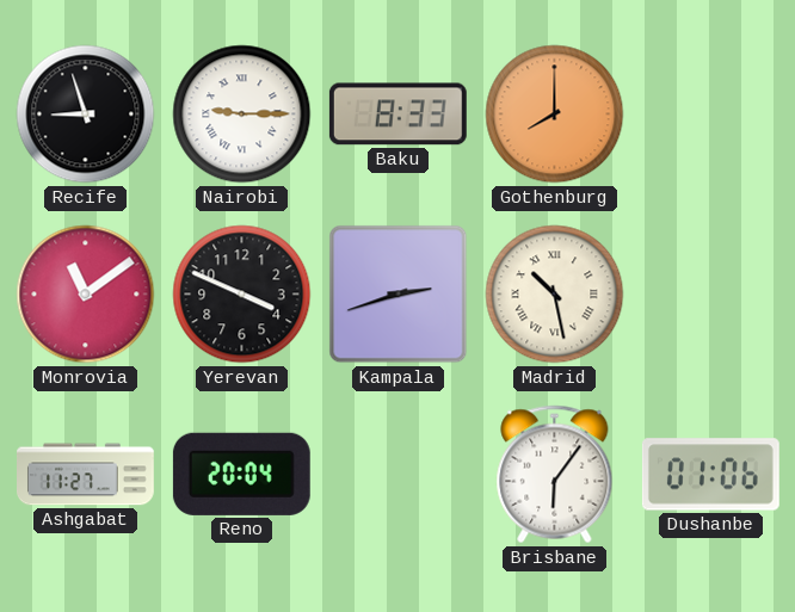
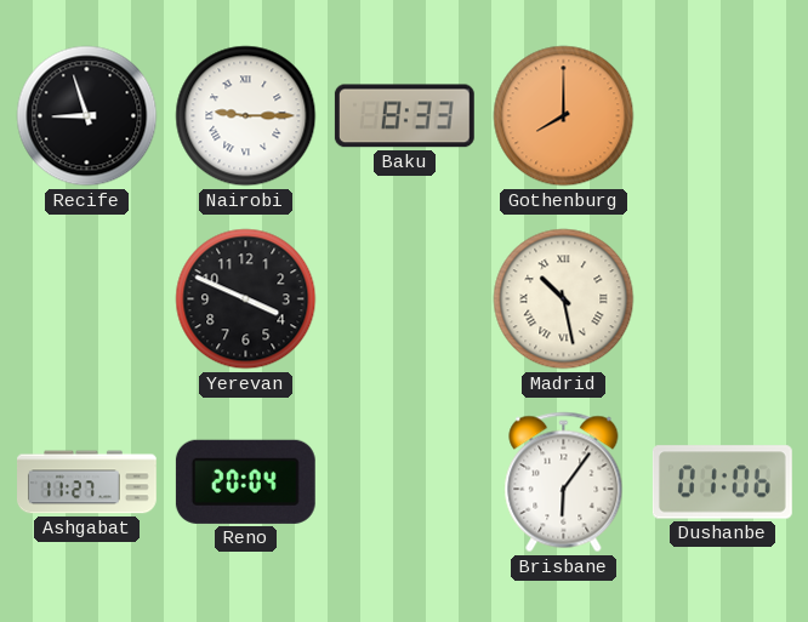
Monrovia: 11:09 -> none
Kampala: 2:42 -> none
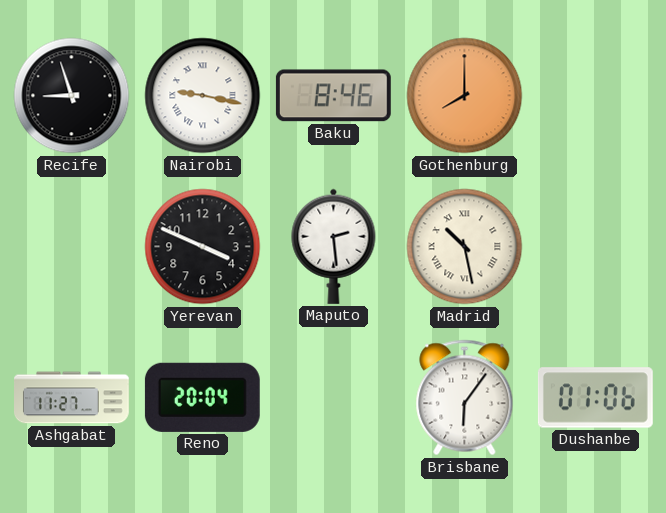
Nairobi: 9:15 -> 9:17
Baku: 8:33 -> 8:46
Maputo: none -> 2:29
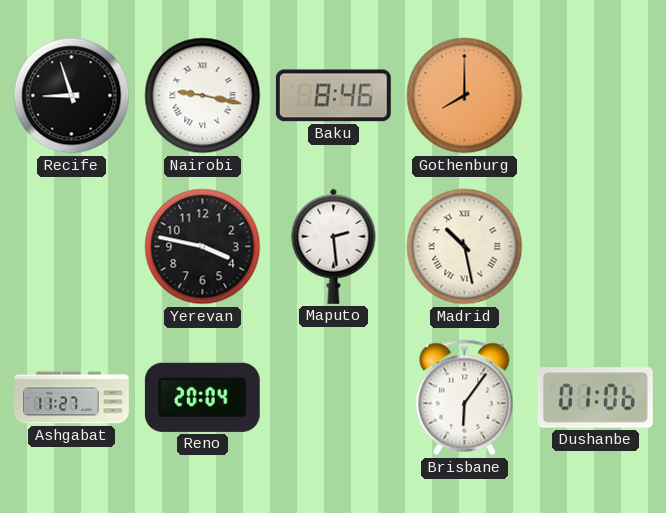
Yerevan: 3:49 -> 3:47
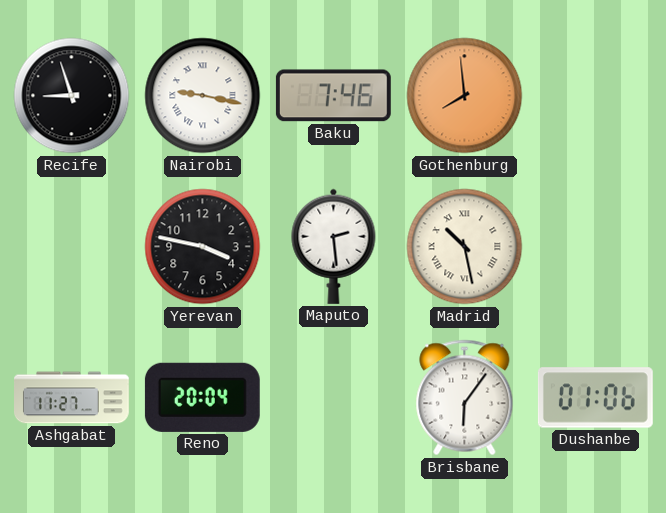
Baku: 8:46 -> 7:46
Gothenburg: 8:00 -> 7:59
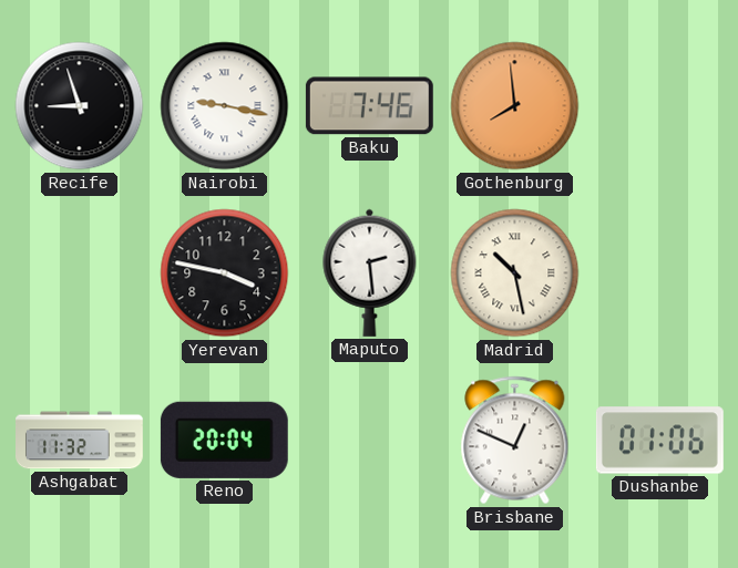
Ashgabat: 11:27 -> 11:32
Brisbane: 6:06 -> 12:49
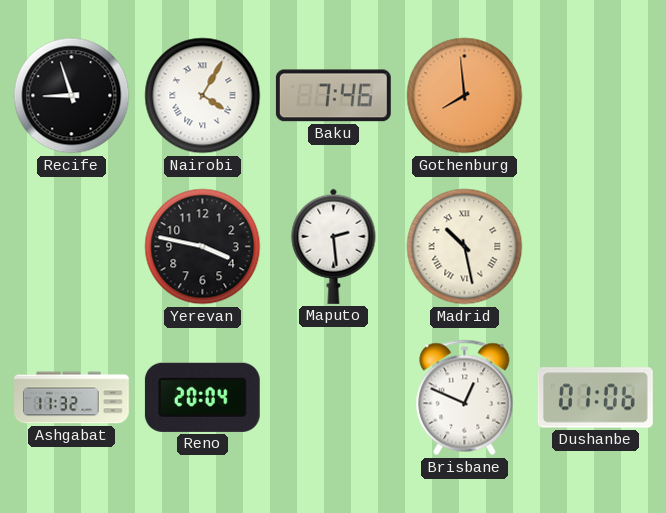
Nairobi: 9:17 -> 4:05
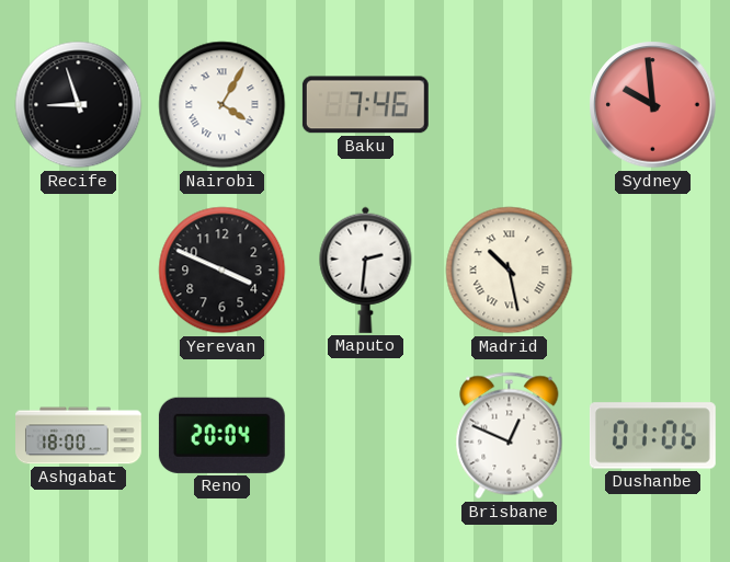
Gothenburg: 7:59 -> none
Sydney: none -> 9:59
Yerevan: 3:47 -> 3:49
Maputo: 2:29 -> 2:31
Ashgabat: 11:32 -> 18:00
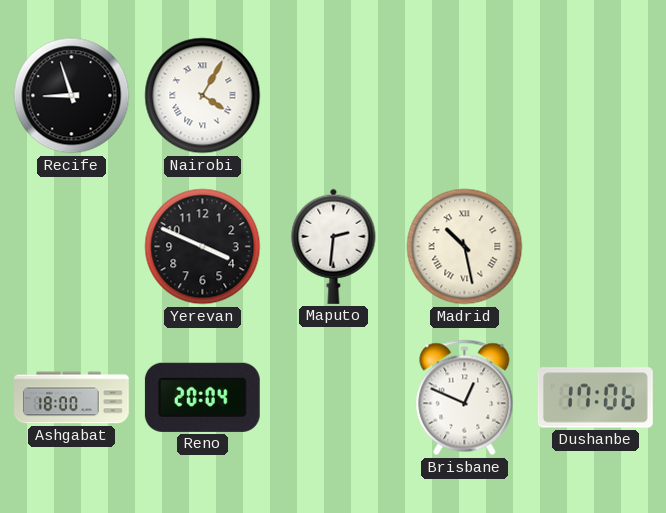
Baku: 7:46 -> none
Sydney: 9:59 -> none
Dushanbe: 01:06 -> 17:06
